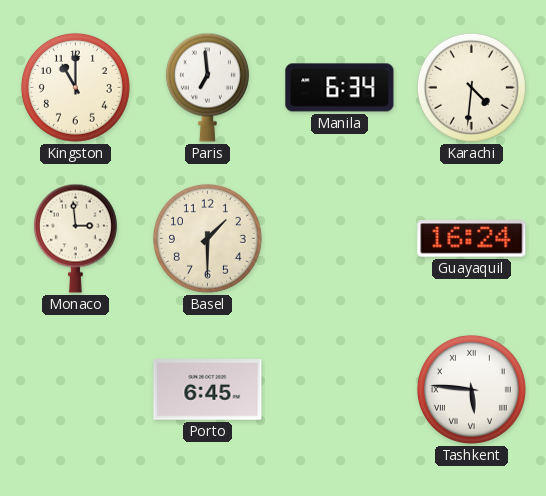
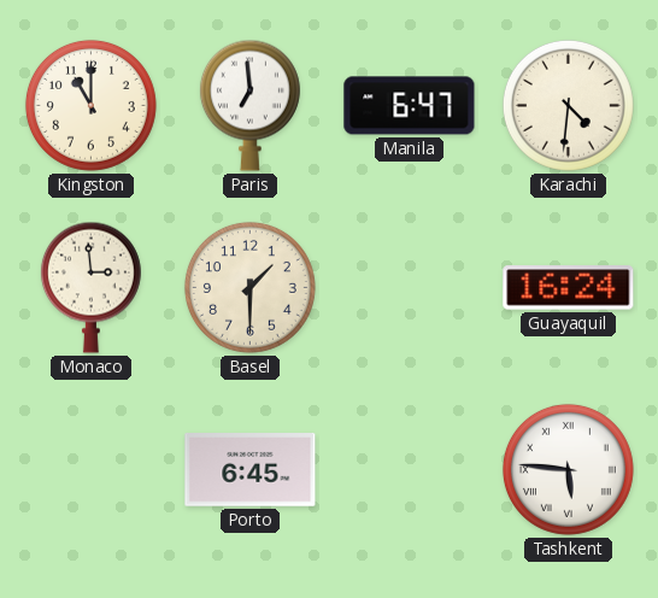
Manila: 6:34 -> 6:47
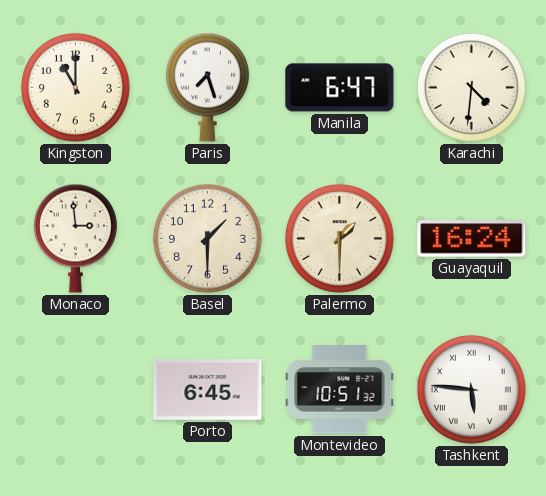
Paris: 6:59 -> 7:27
Palermo: none -> 1:30
Montevideo: none -> 10:51
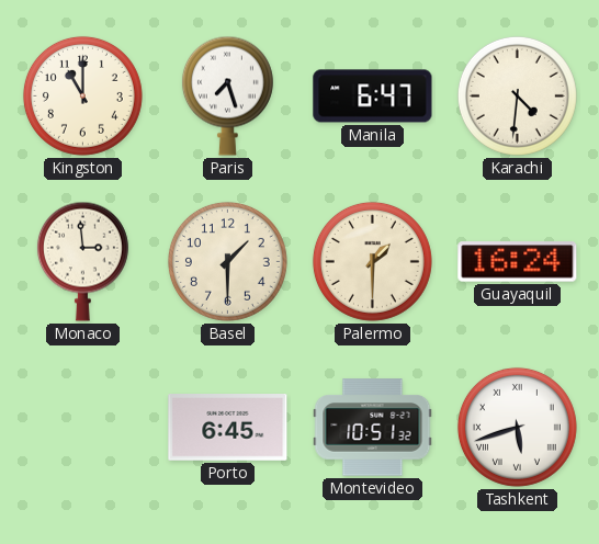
Tashkent: 5:46 -> 5:42
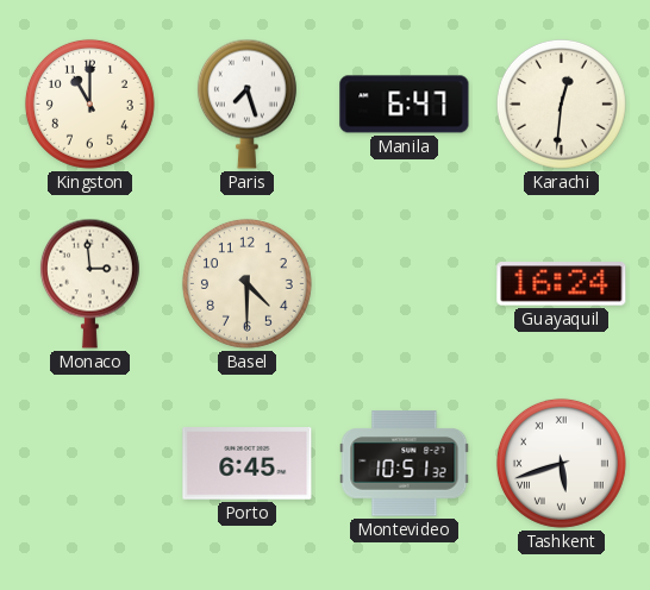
Karachi: 4:31 -> 12:31
Basel: 1:30 -> 4:30
Palermo: 1:30 -> none
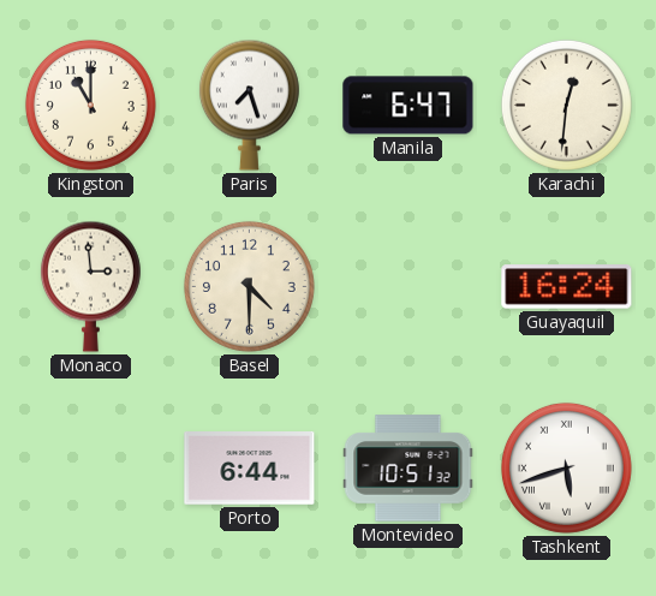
Porto: 6:45 -> 6:44
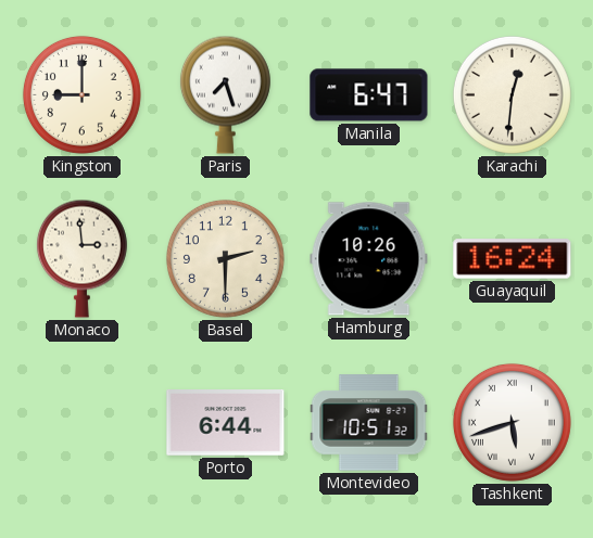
Kingston: 11:00 -> 9:00
Basel: 4:30 -> 2:30
Hamburg: none -> 10:26
